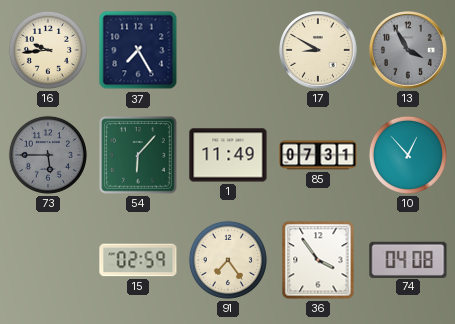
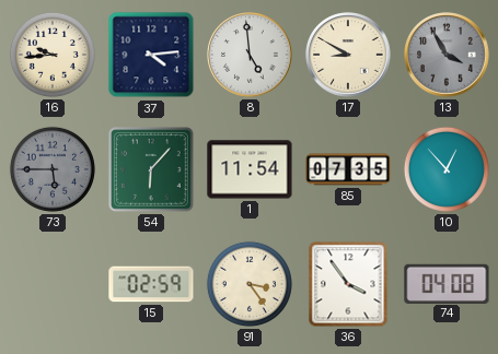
37: 7:25 -> 4:14
8: none -> 4:59
1: 11:49 -> 11:54
85: 07:31 -> 07:35
91: 7:24 -> 3:24
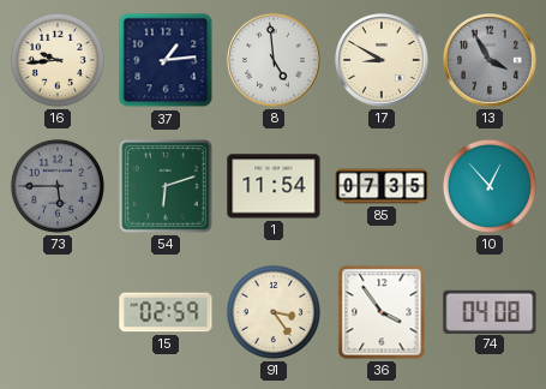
37: 4:14 -> 1:14
54: 6:07 -> 6:12
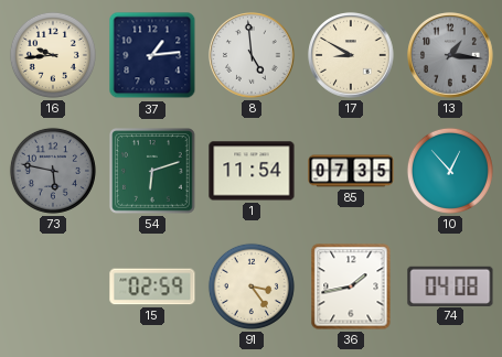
13: 3:55 -> 1:16
73: 5:45 -> 5:47
36: 3:54 -> 1:43
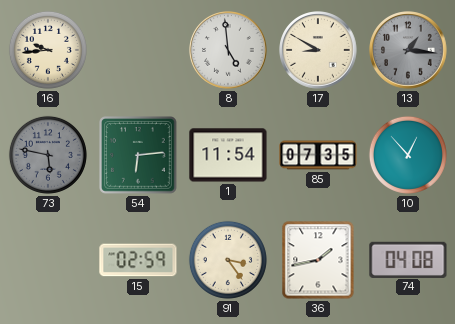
37: 1:14 -> none
54: 6:12 -> 6:14
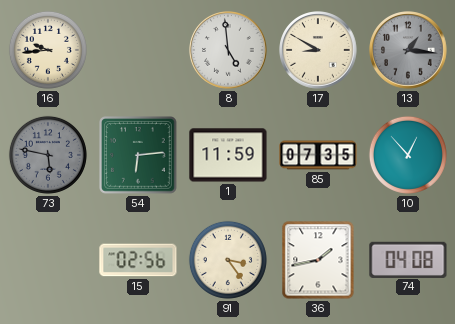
1: 11:54 -> 11:59
15: 02:59 -> 02:56
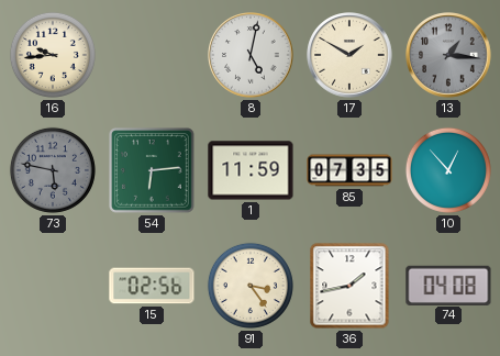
8: 4:59 -> 5:02
17: 8:50 -> 1:50
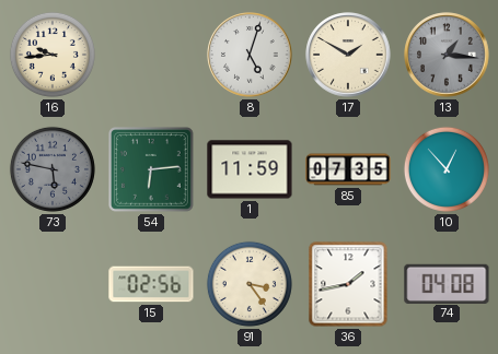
8: 5:02 -> 5:03
